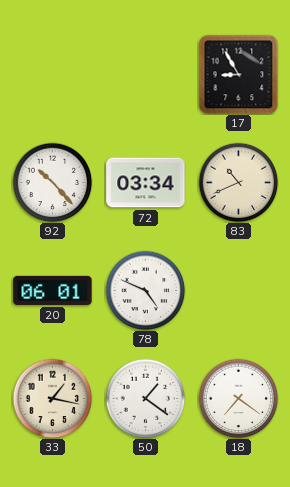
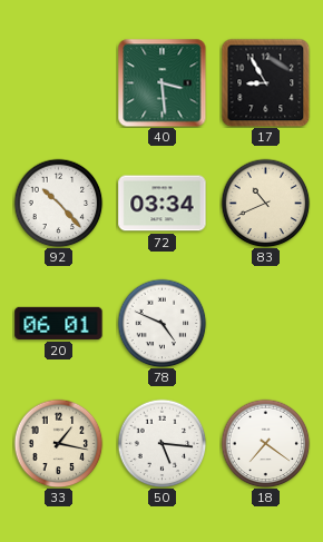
40: none -> 3:29
50: 1:21 -> 5:16
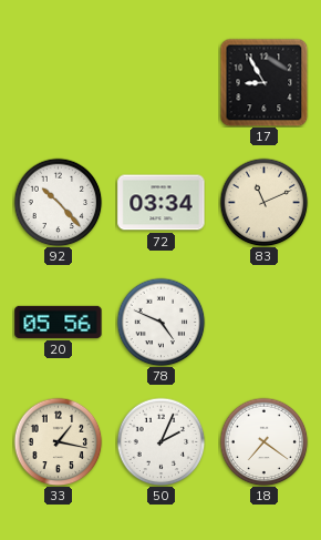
40: 3:29 -> none
83: 10:41 -> 11:11
20: 06:01 -> 05:56
50: 5:16 -> 2:04
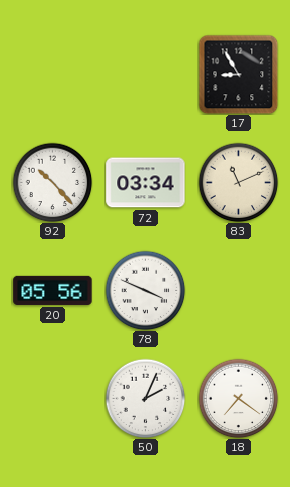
78: 4:49 -> 3:49
33: 1:17 -> none
